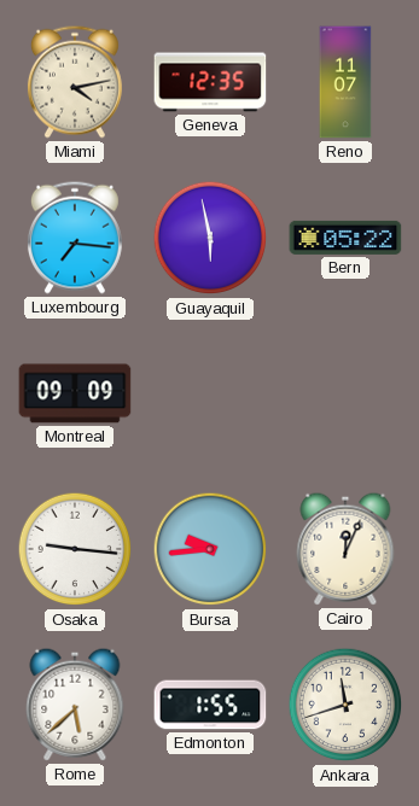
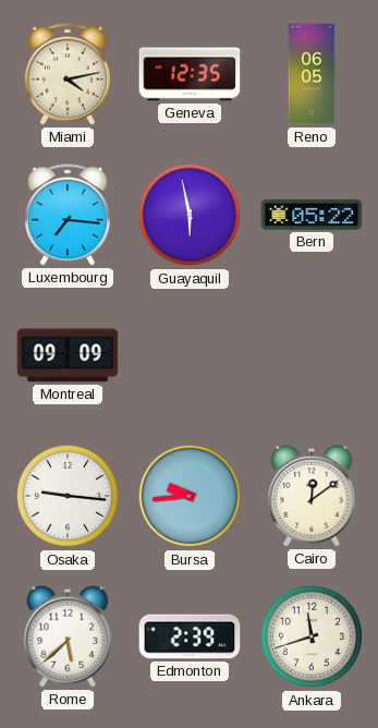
Reno: 11:07 -> 06:05
Cairo: 12:04 -> 12:09
Edmonton: 1:55 -> 2:39
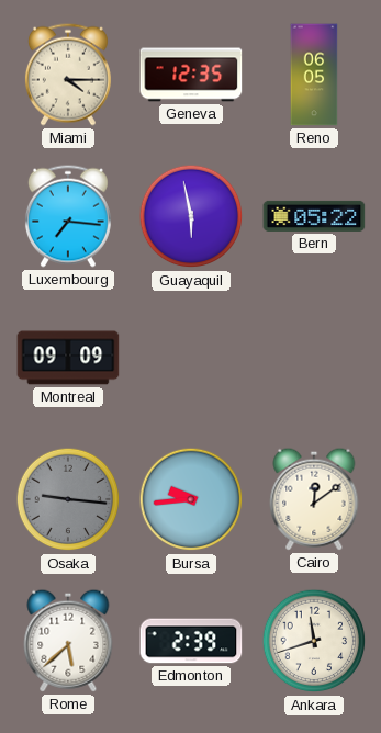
Miami: 4:13 -> 4:15
Osaka dial: white -> grey
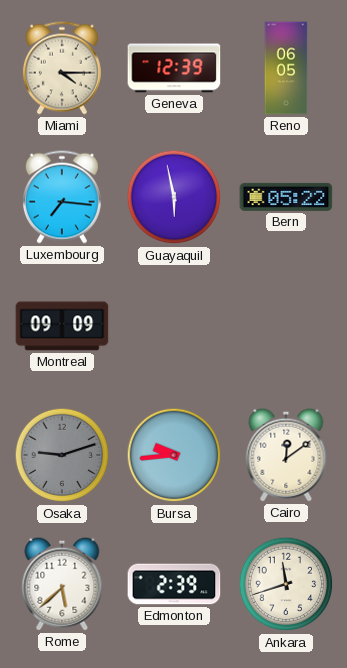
Geneva: 12:35 -> 12:39
Osaka: 9:16 -> 9:12
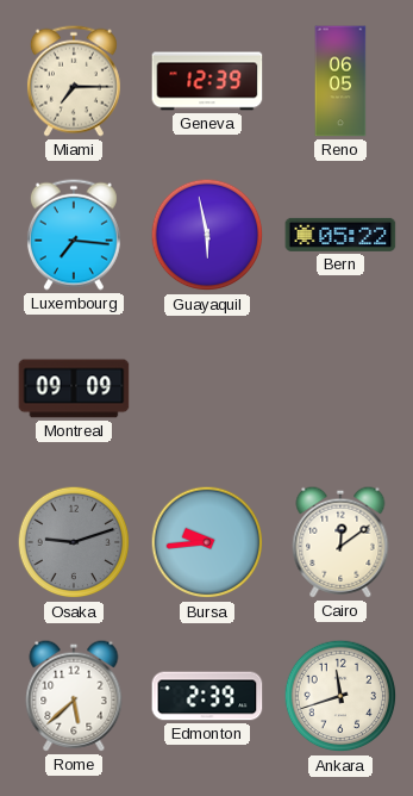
Miami: 4:15 -> 7:15
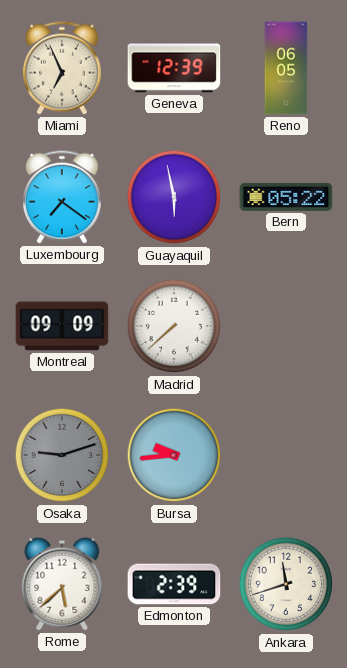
Miami: 7:15 -> 6:56
Luxembourg: 7:16 -> 7:21
Madrid: none -> 7:38
Cairo: 12:09 -> none
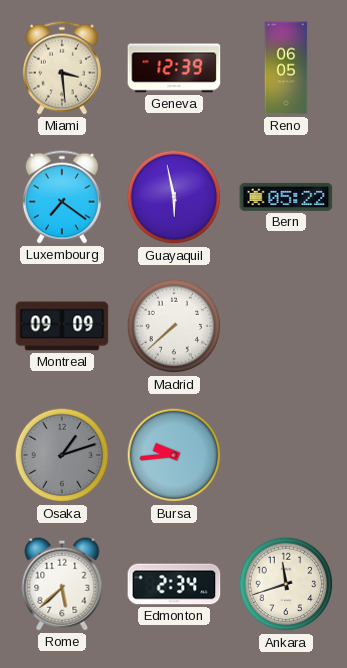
Miami: 6:56 -> 3:29
Osaka: 9:12 -> 1:12
Edmonton: 2:39 -> 2:34
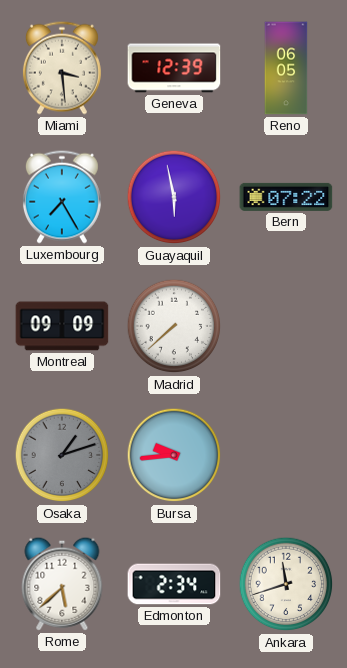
Luxembourg: 7:21 -> 7:25
Bern: 05:22 -> 07:22
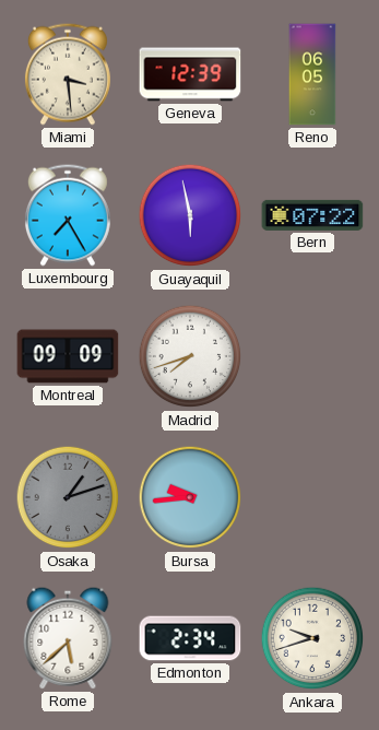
Madrid: 7:38 -> 7:42
Ankara: 11:42 -> 9:42
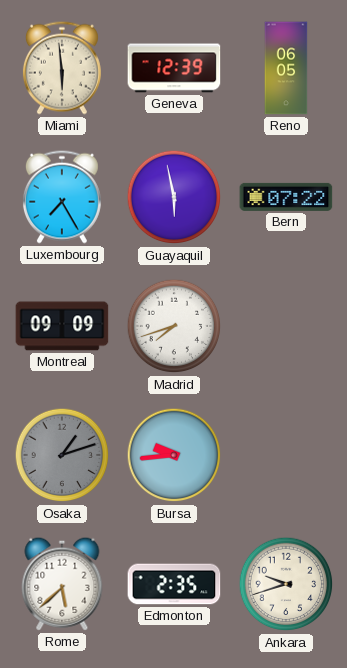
Miami: 3:29 -> 5:59
Edmonton: 2:34 -> 2:35
